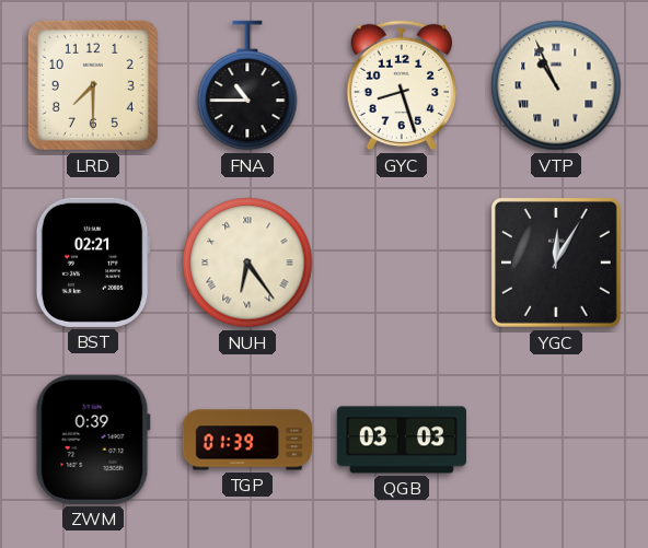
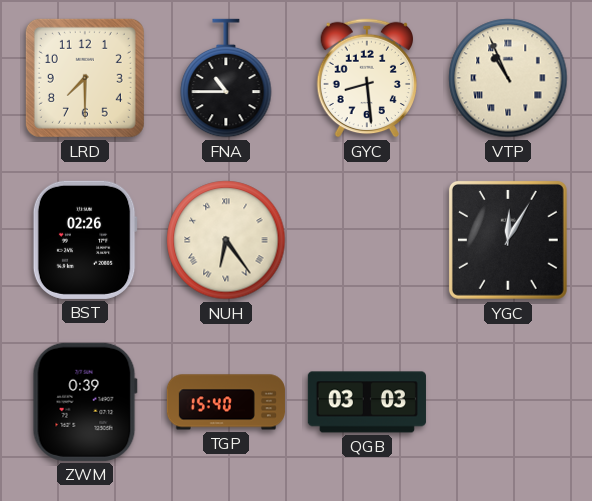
GYC: 8:27 -> 8:29
BST: 02:21 -> 02:26
TGP: 01:39 -> 15:40
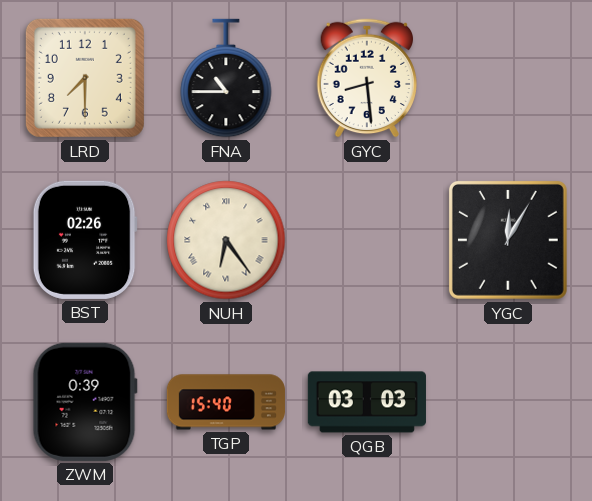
VTP: 10:56 -> none
